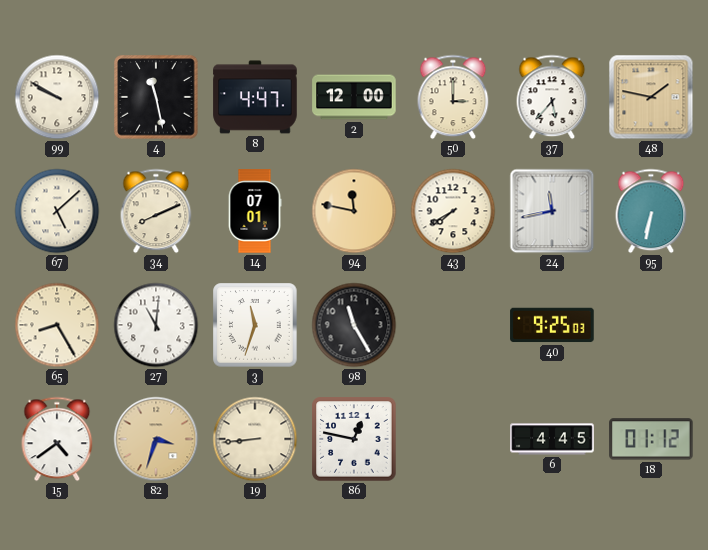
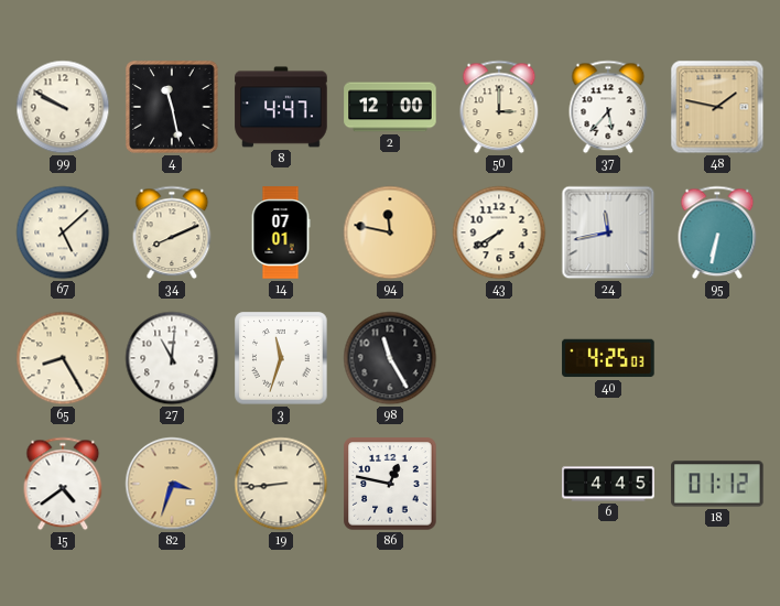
40: 9:25 -> 4:25
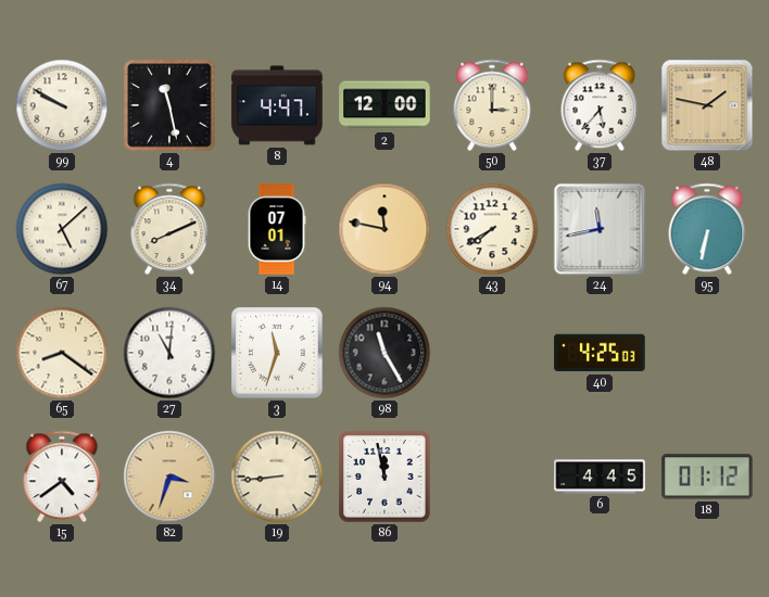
65: 8:25 -> 8:21
86: 12:47 -> 11:58
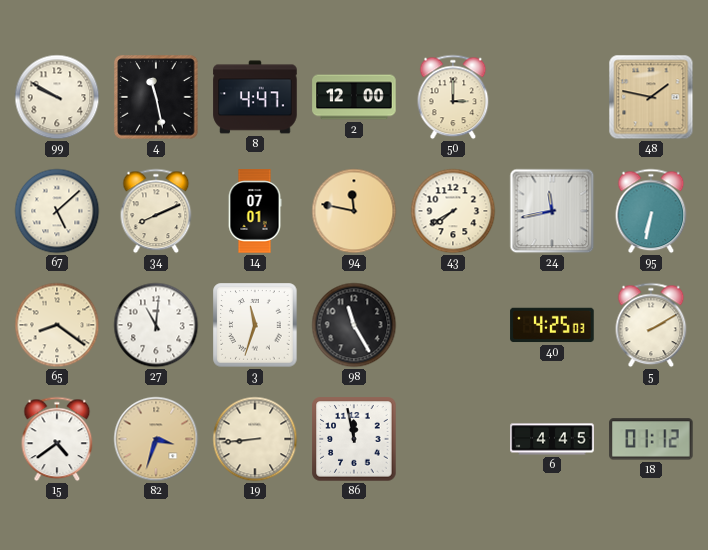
37: 5:37 -> none
5: none -> 2:10
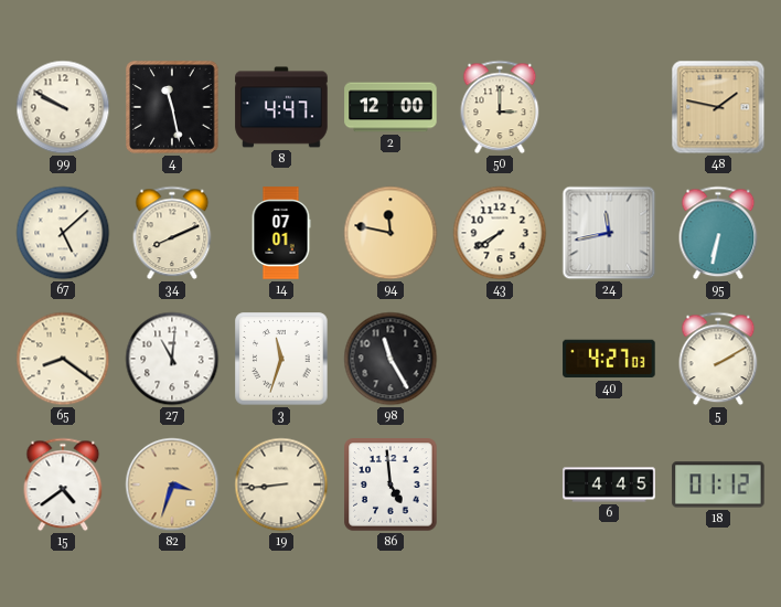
40: 4:25 -> 4:27
86: 11:58 -> 4:59
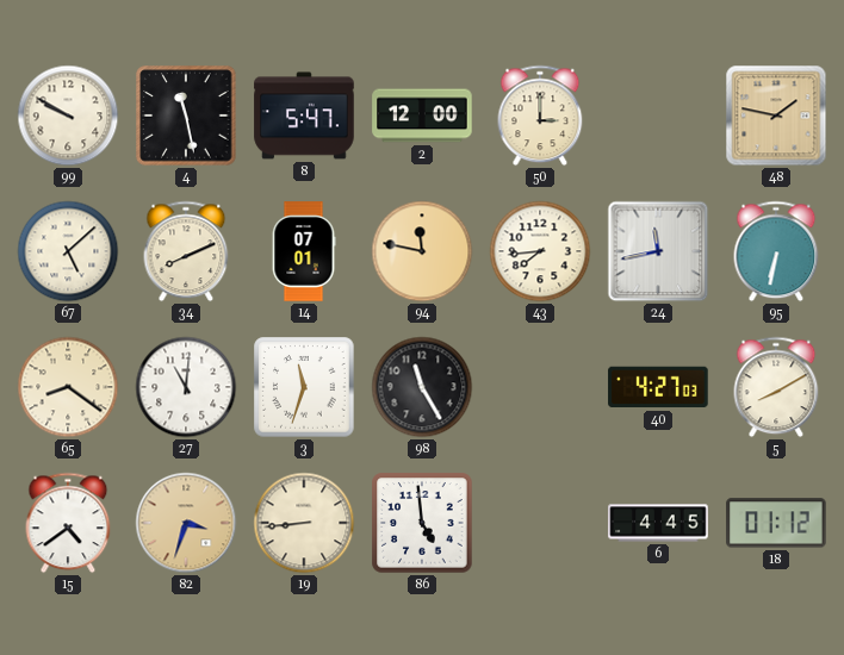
8: 4:47 -> 5:47
43: 7:40 -> 7:44
5: 2:10 -> 8:10
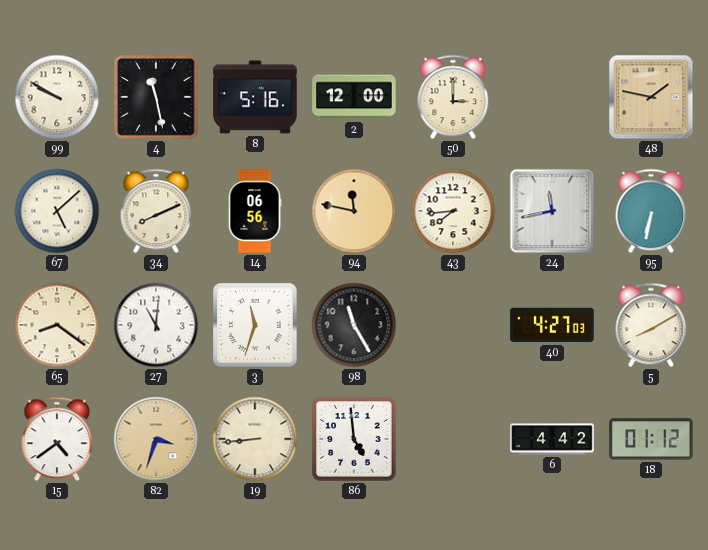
8: 5:47 -> 5:16
14: 07:01 -> 06:56
6: 4:45 -> 4:42
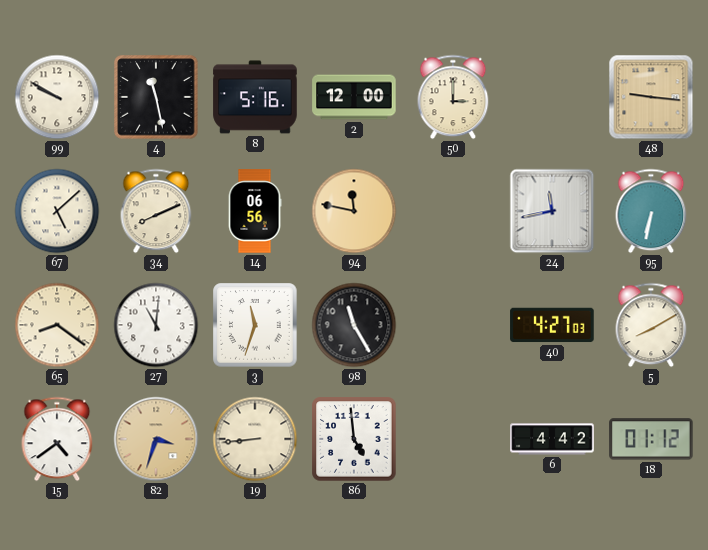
48: 1:47 -> 9:16
43: 7:44 -> none
